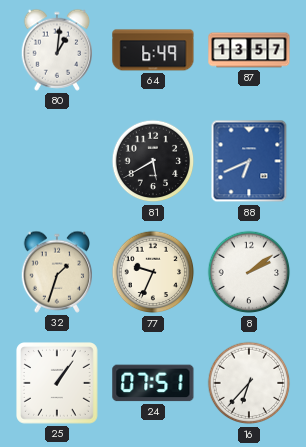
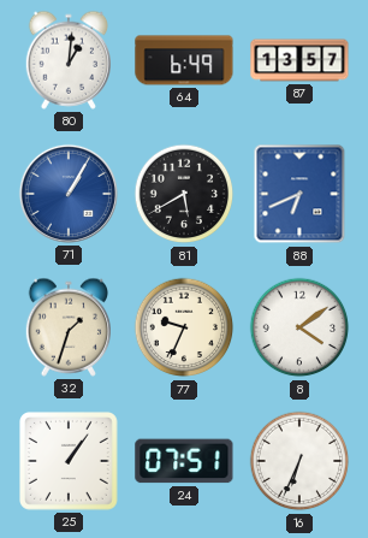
71: none -> 1:05
8: 2:09 -> 4:09
16: 6:37 -> 6:34
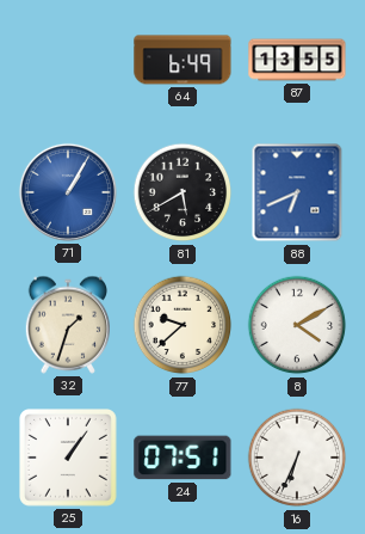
80: 1:01 -> none
87: 13:57 -> 13:55
77: 9:34 -> 9:38
8: 4:09 -> 4:10
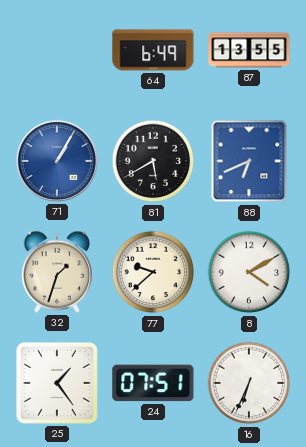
25: 1:06 -> 1:24
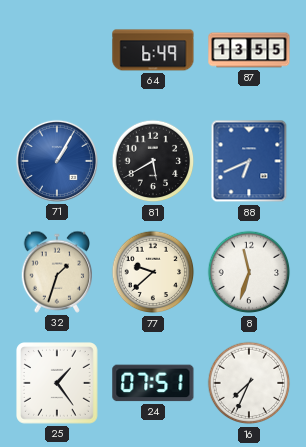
8: 4:10 -> 11:33
16: 6:34 -> 7:34
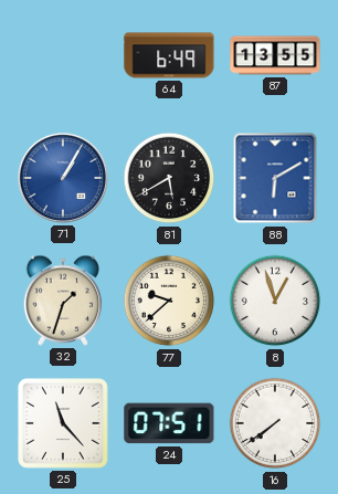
88: 6:41 -> 6:10
8: 11:33 -> 12:57
25: 1:24 -> 11:23
16: 7:34 -> 7:39
